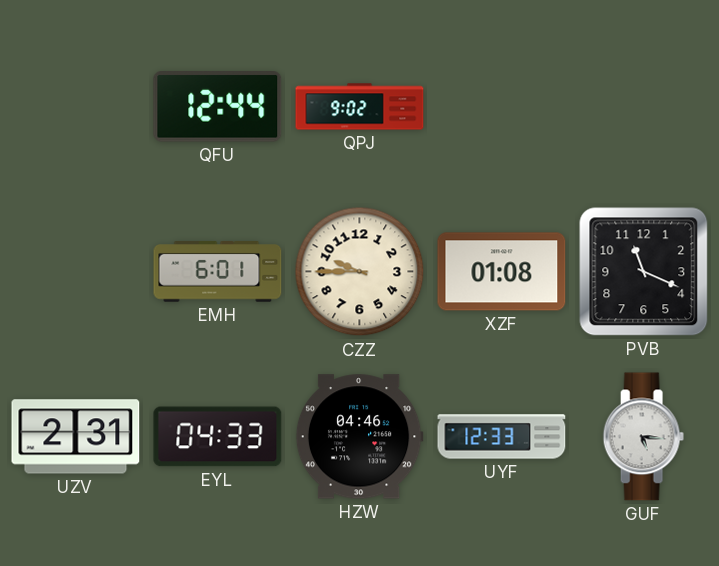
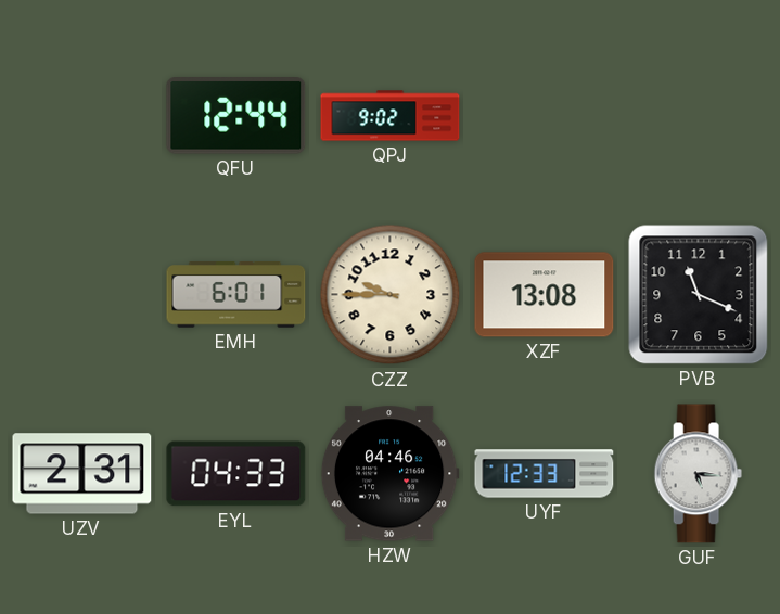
XZF: 01:08 -> 13:08
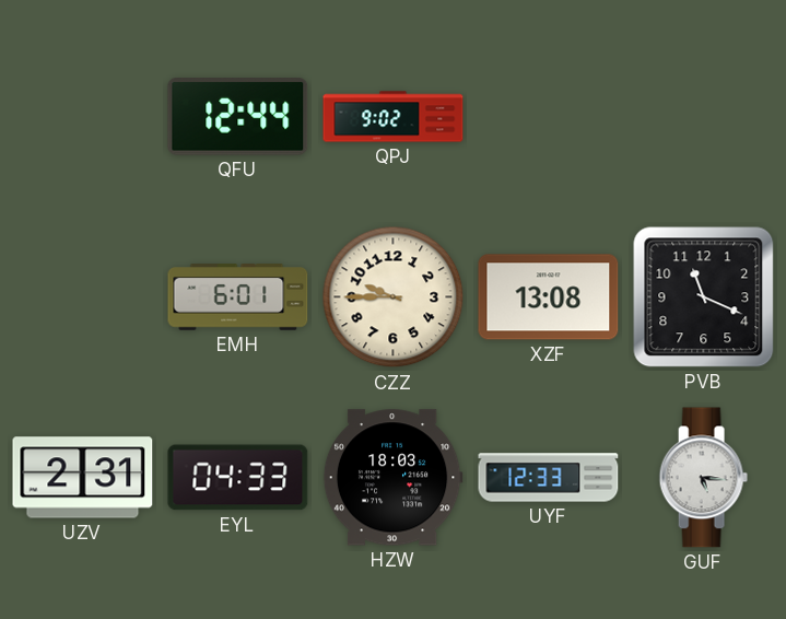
HZW: 04:46 -> 18:03
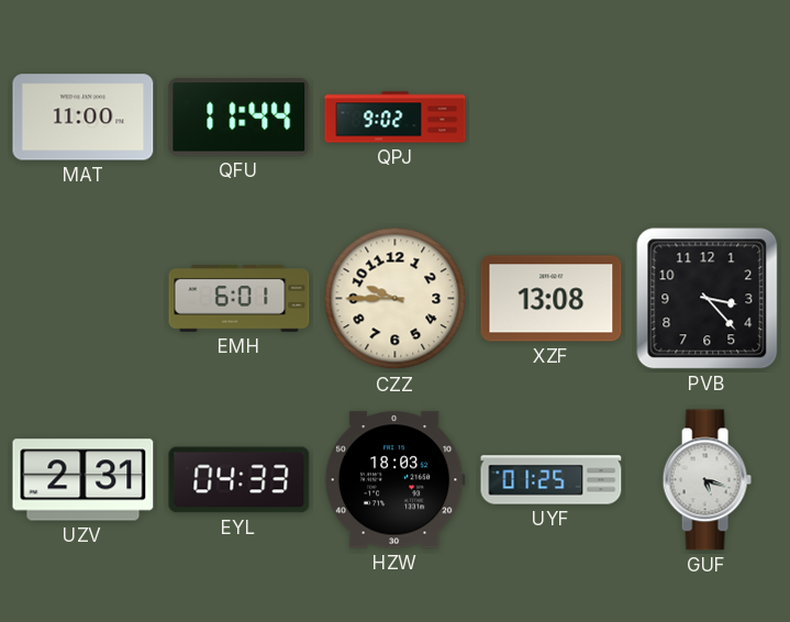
MAT: none -> 11:00
QFU: 12:44 -> 11:44
PVB: 11:19 -> 3:23
UYF: 12:33 -> 01:25
GUF: 5:16 -> 5:18
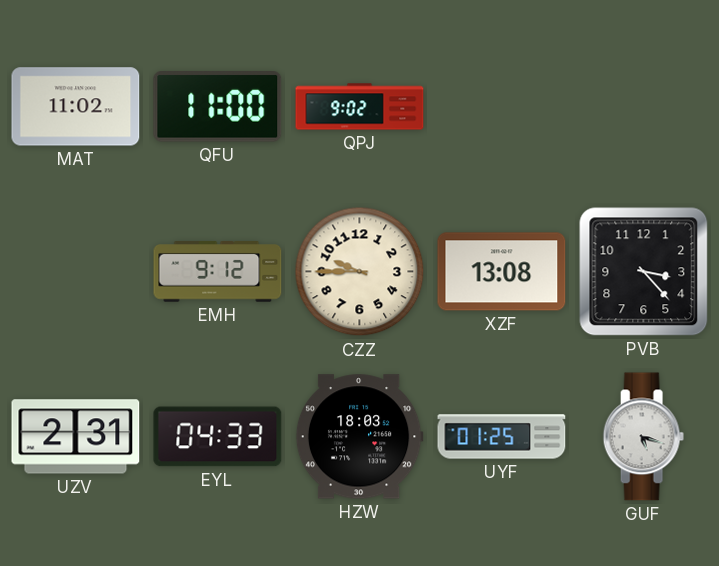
MAT: 11:00 -> 11:02
QFU: 11:44 -> 11:00
EMH: 6:01 -> 9:12
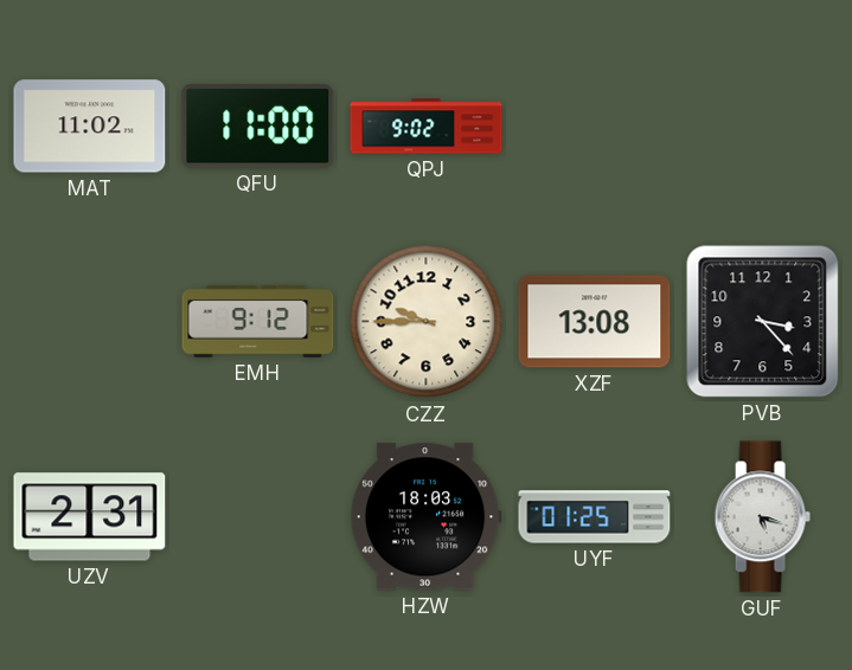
EYL: 04:33 -> none
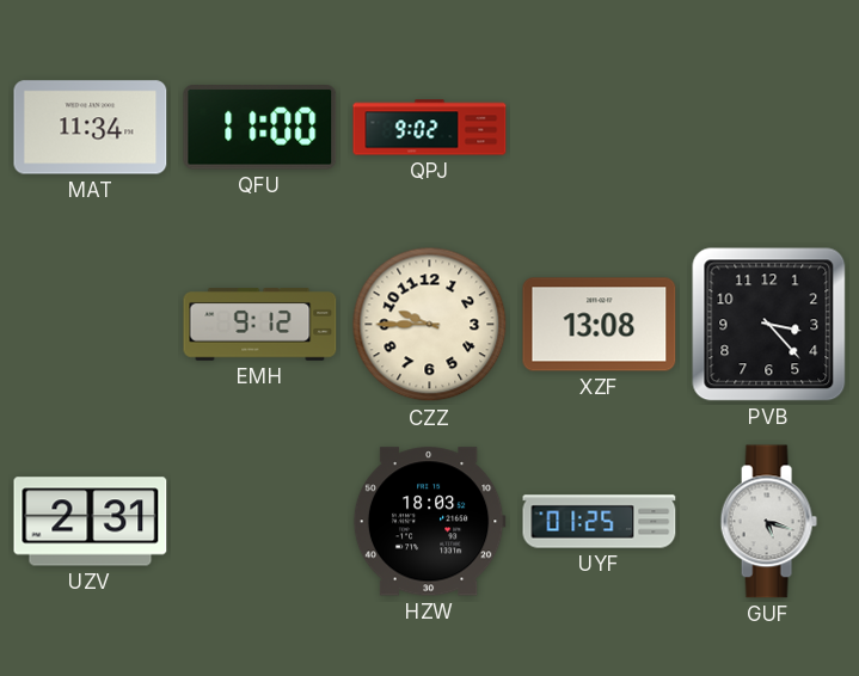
MAT: 11:02 -> 11:34
